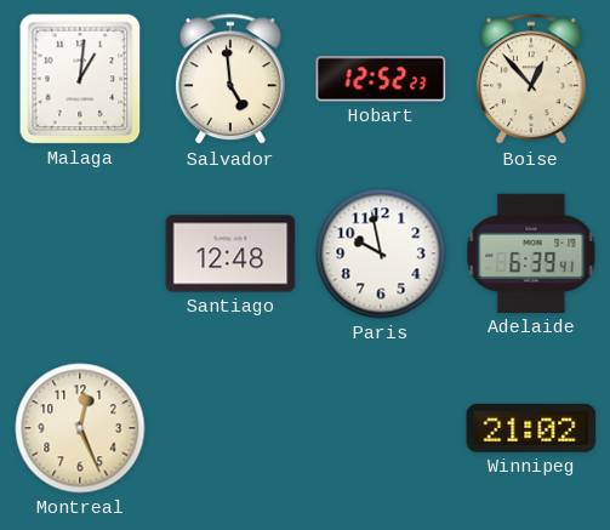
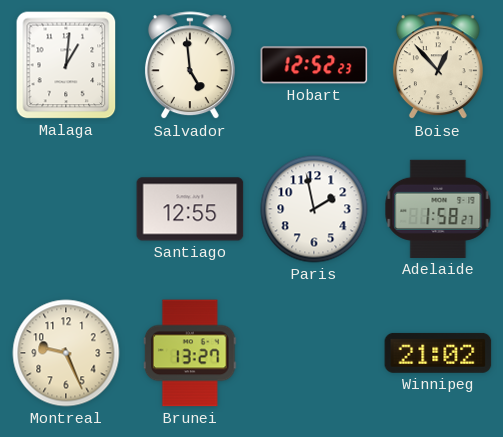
Santiago: 12:48 -> 12:55
Paris: 9:58 -> 1:58
Adelaide: 6:39 -> 1:58
Montreal: 12:26 -> 9:26
Brunei: none -> 13:27
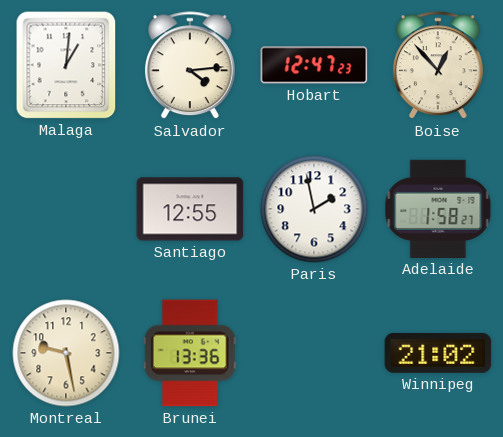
Salvador: 4:59 -> 4:14
Hobart: 12:52 -> 12:47
Montreal: 9:26 -> 9:28
Brunei: 13:27 -> 13:36
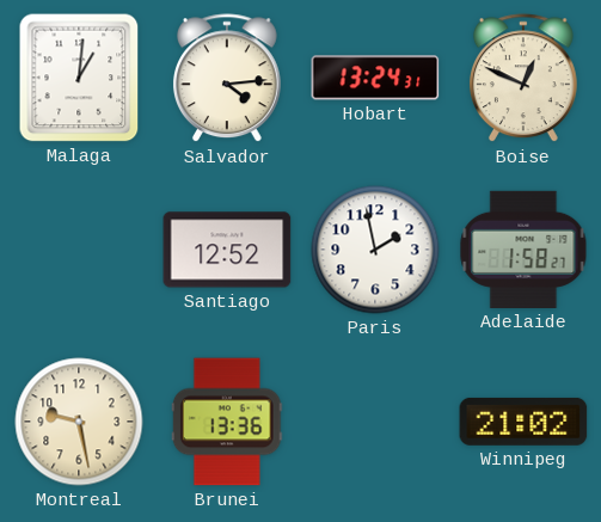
Hobart: 12:47 -> 13:24
Boise: 12:53 -> 12:49
Santiago: 12:55 -> 12:52
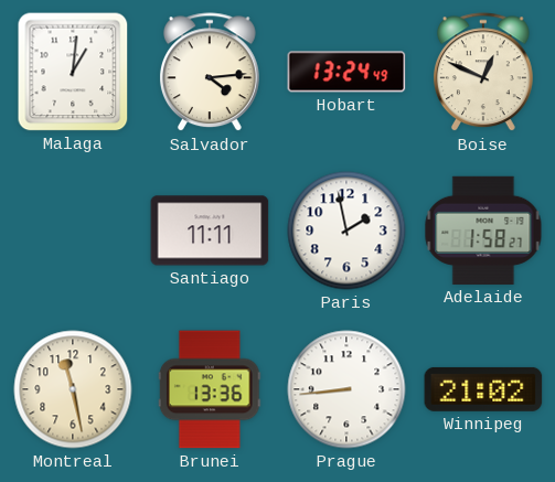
Hobart: 13:24:31 -> 13:24:49
Santiago: 12:52 -> 11:11
Montreal: 9:28 -> 11:28
Prague: none -> 8:44
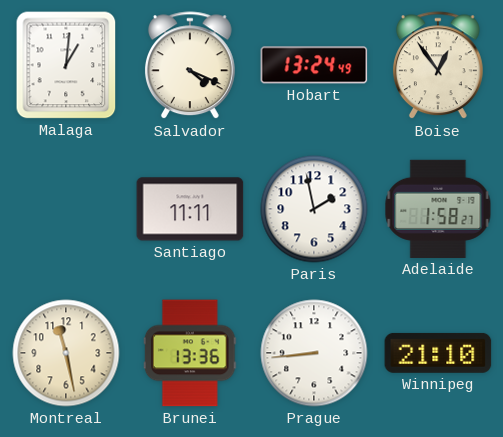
Salvador: 4:14 -> 4:19
Boise: 12:49 -> 12:54
Winnipeg: 21:02 -> 21:10
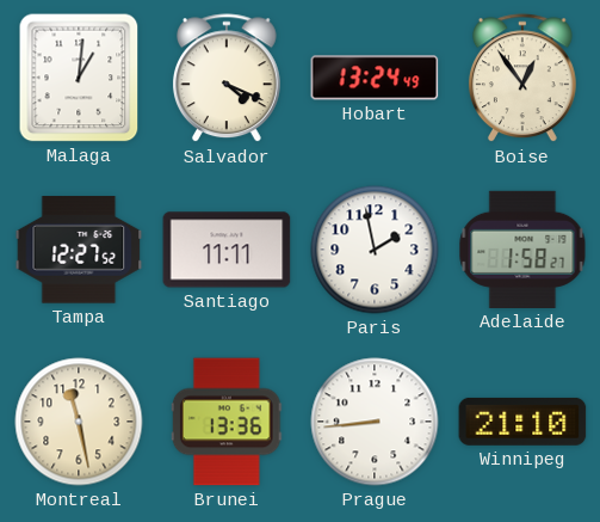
Tampa: none -> 12:27
